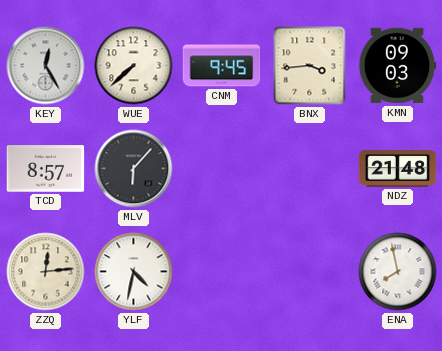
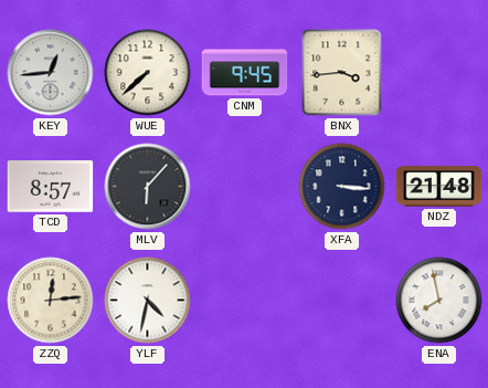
KEY: 12:25 -> 12:44
KMN: 09:03 -> none
XFA: none -> 3:16
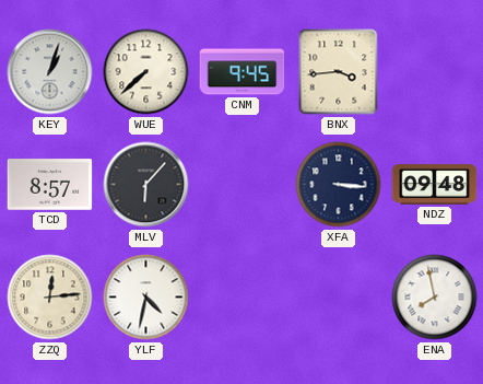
KEY: 12:44 -> 1:03
NDZ: 21:48 -> 09:48
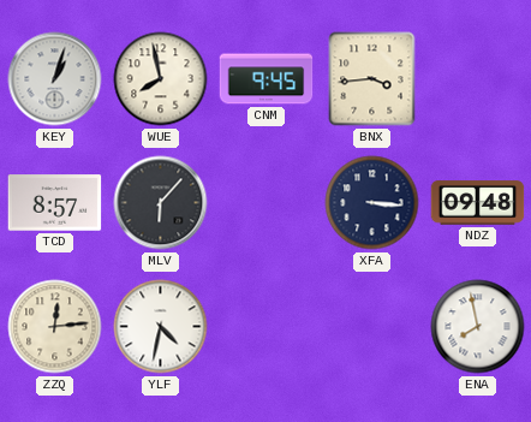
WUE: 7:38 -> 7:58
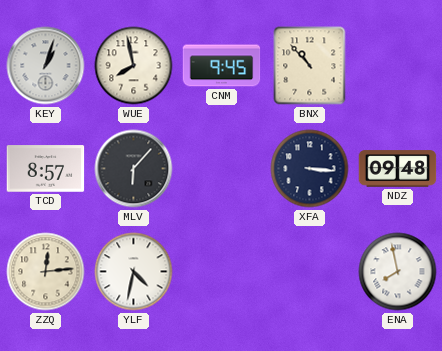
BNX: 3:44 -> 10:53
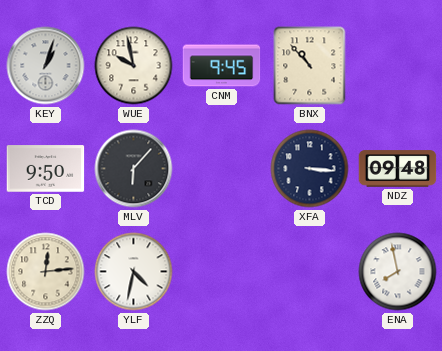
WUE: 7:58 -> 9:58
TCD: 8:57 -> 9:50
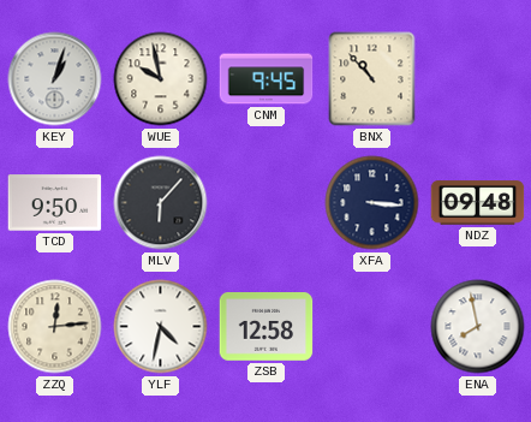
ZSB: none -> 12:58
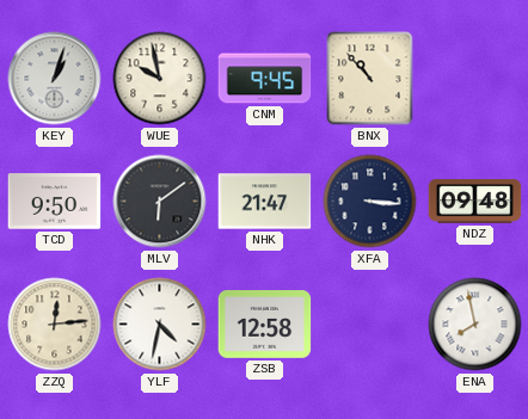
MLV: 6:07 -> 6:09
NHK: none -> 21:47
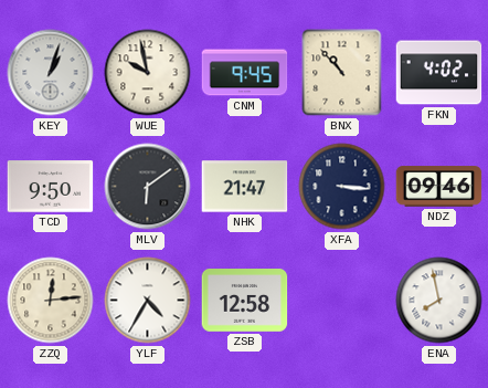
FKN: none -> 4:02
NDZ: 09:48 -> 09:46
YLF: 4:32 -> 4:35
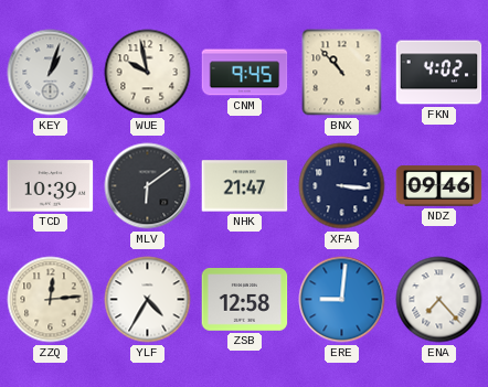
TCD: 9:50 -> 10:39
ERE: none -> 9:01
ENA: 7:58 -> 7:23
